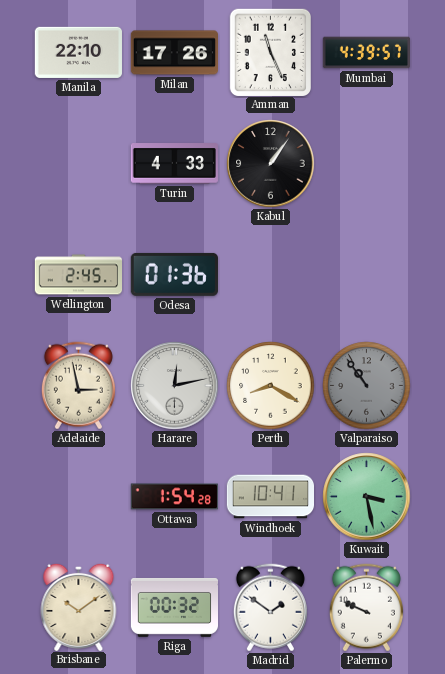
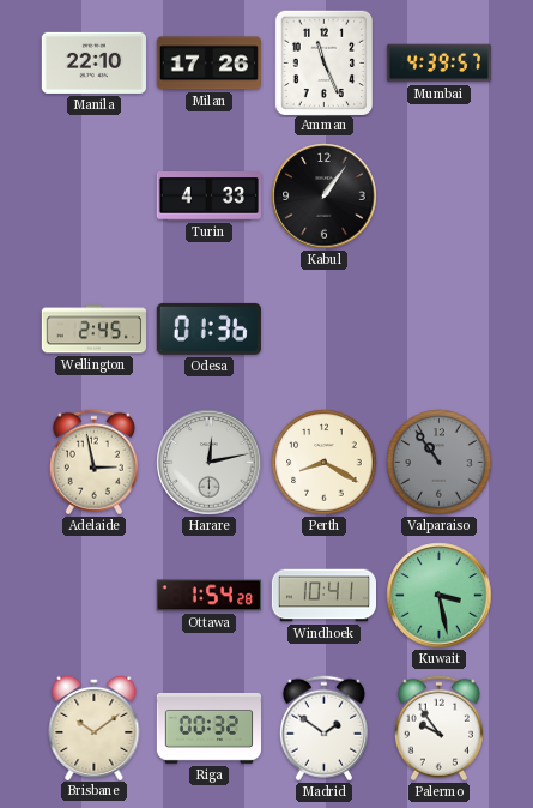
Palermo: 9:49 -> 9:54
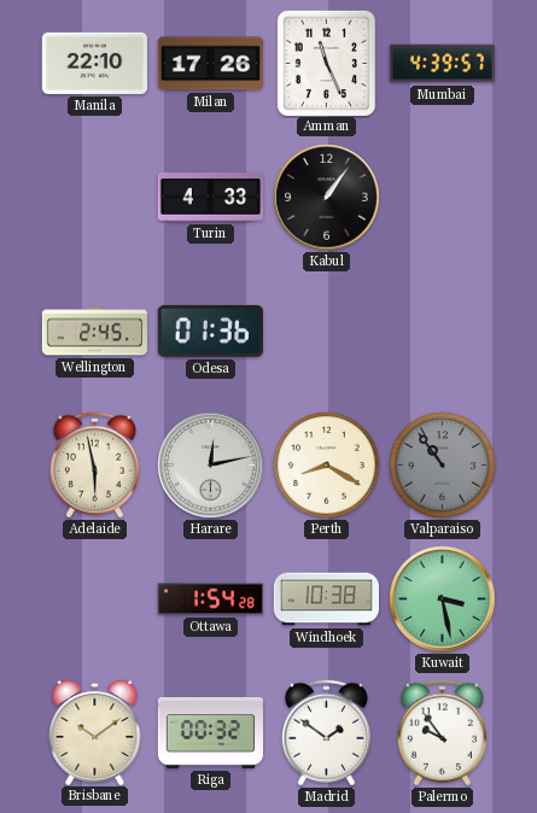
Adelaide: 2:58 -> 5:58
Windhoek: 10:41 -> 10:38
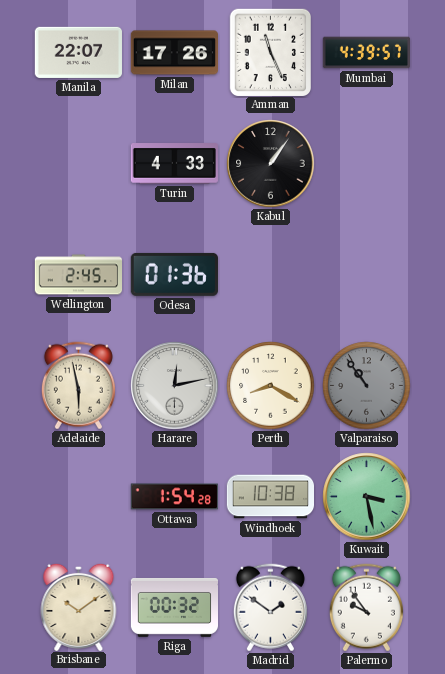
Manila: 22:10 -> 22:07
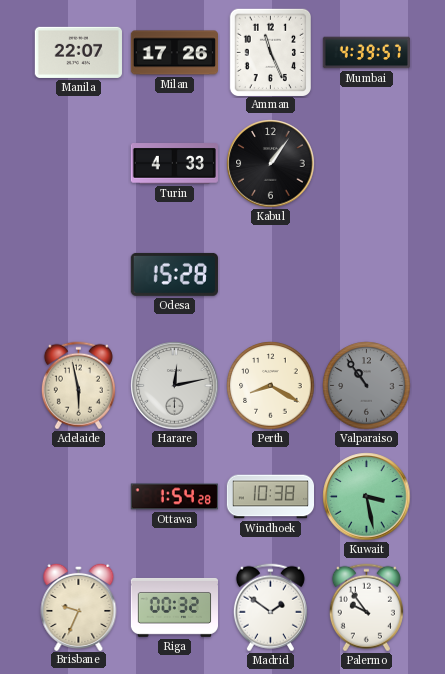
Wellington: 2:45 -> none
Odesa: 01:36 -> 15:28
Brisbane: 10:09 -> 9:34
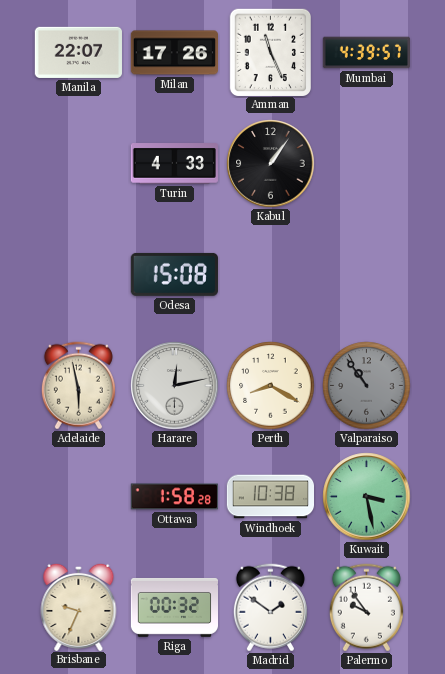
Odesa: 15:28 -> 15:08
Ottawa: 1:54 -> 1:58
